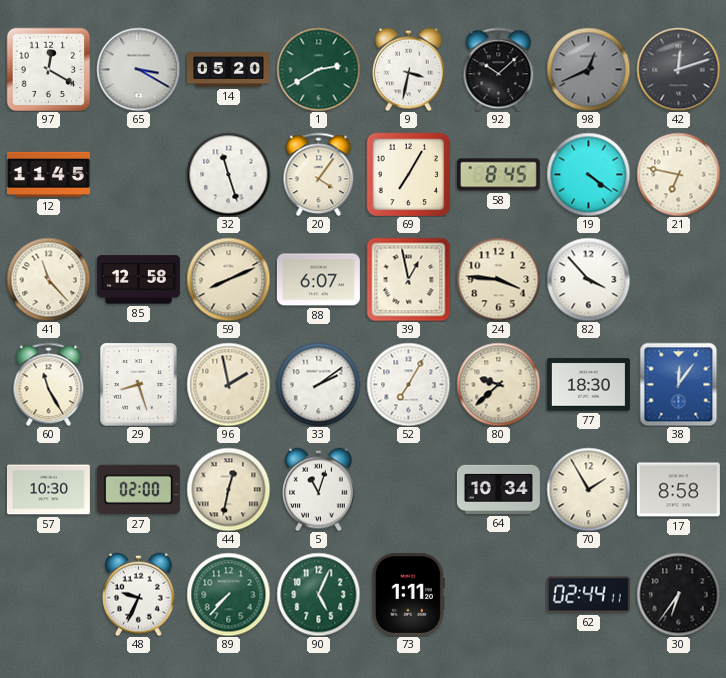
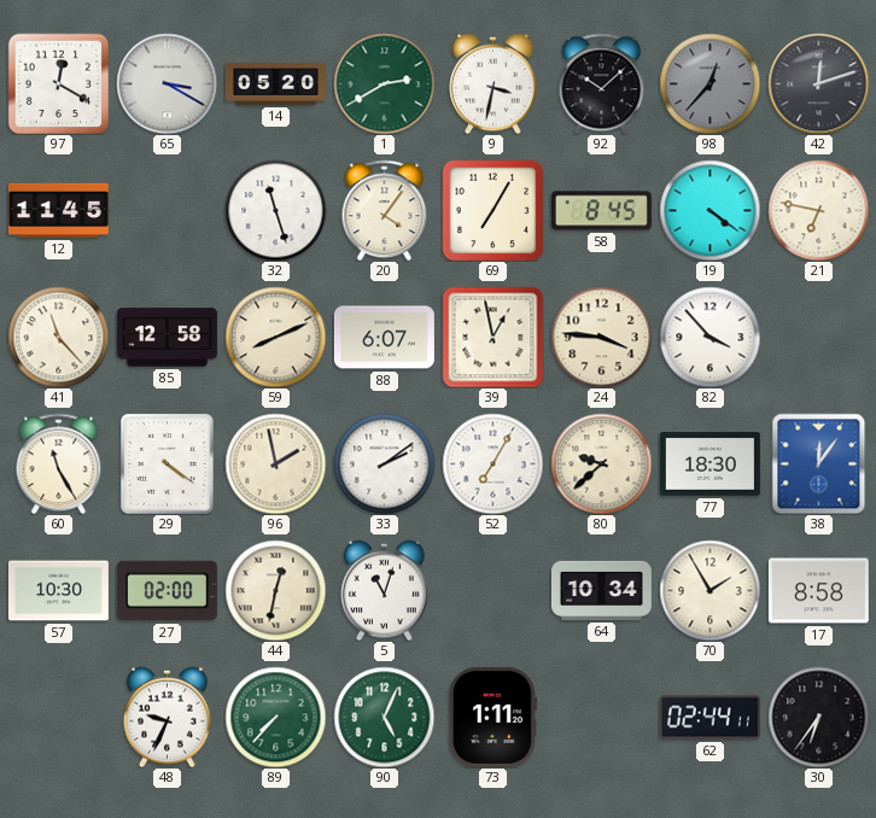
98: 12:41 -> 12:37
29: 8:27 -> 4:21
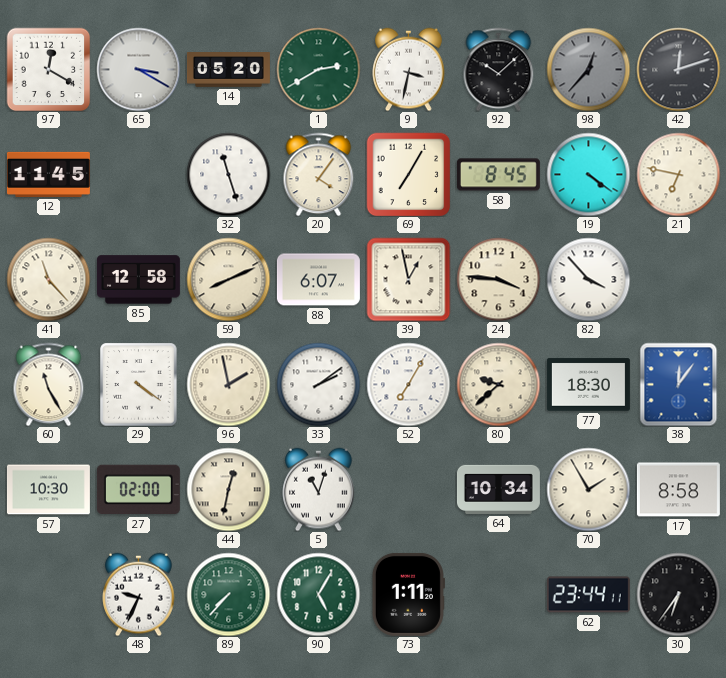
90: 5:04 -> 5:05
62: 02:44 -> 23:44
